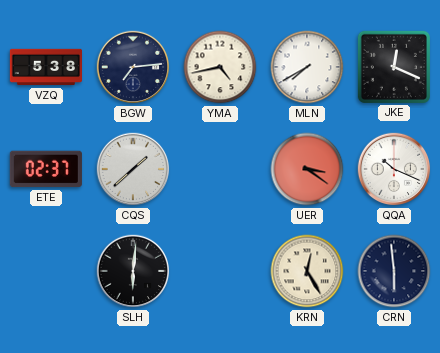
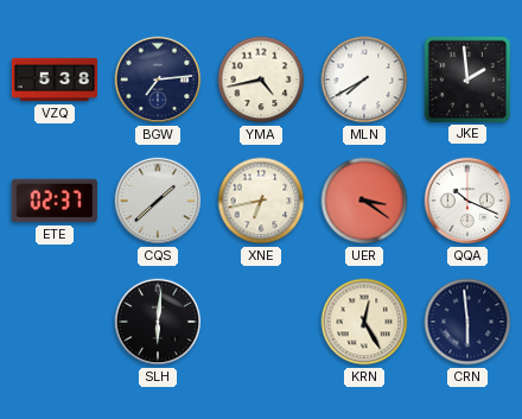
JKE: 12:19 -> 1:59
XNE: none -> 6:43
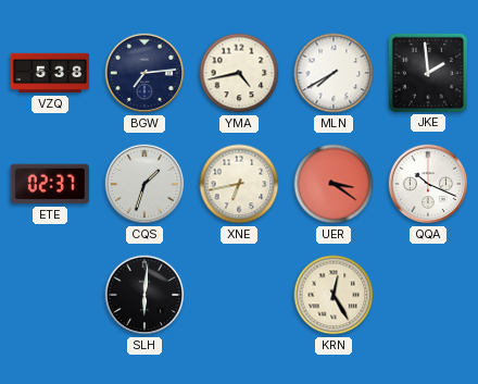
CQS: 1:38 -> 1:33
CRN: 5:59 -> none
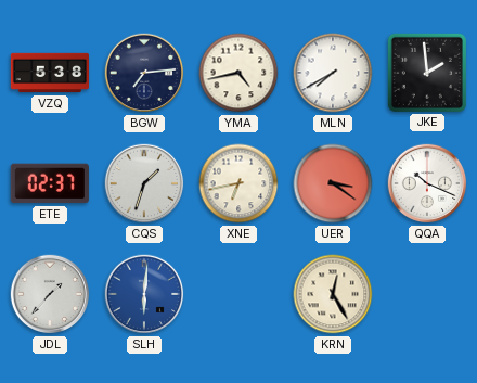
JDL: none -> 1:37
SLH dial: black -> blue
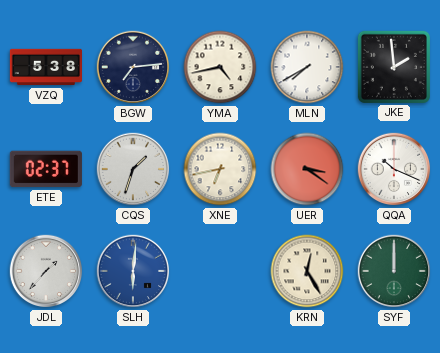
SYF: none -> 12:00
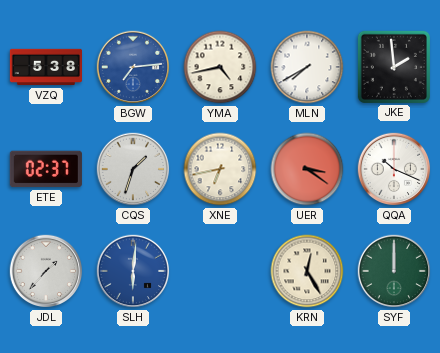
BGW dial: navy -> blue
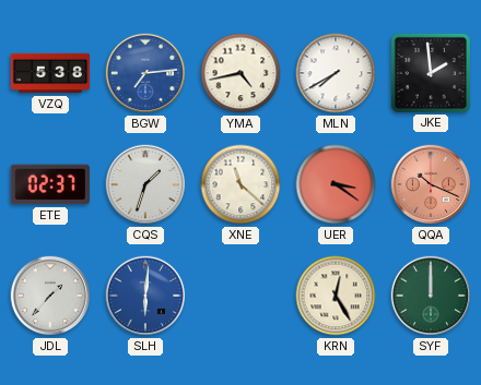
XNE: 6:43 -> 11:22
QQA dial: white -> salmon
